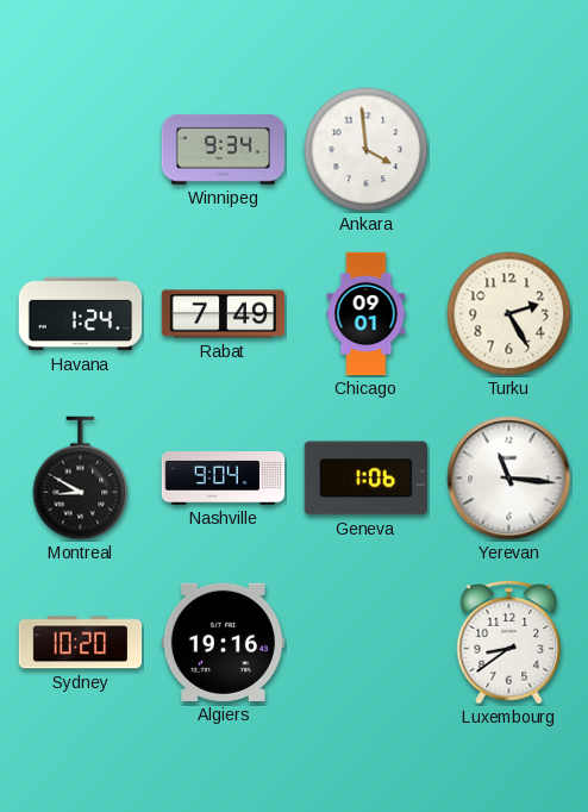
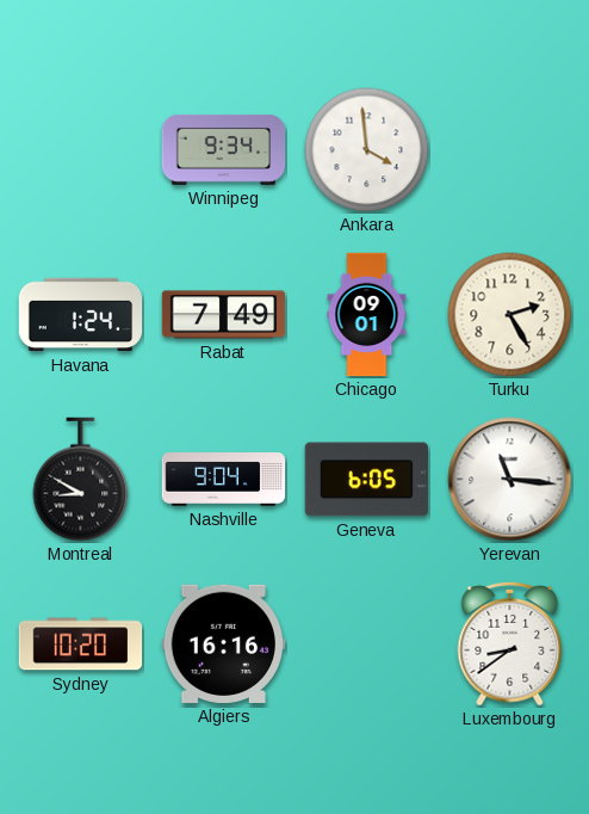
Geneva: 1:06 -> 6:05
Algiers: 19:16 -> 16:16
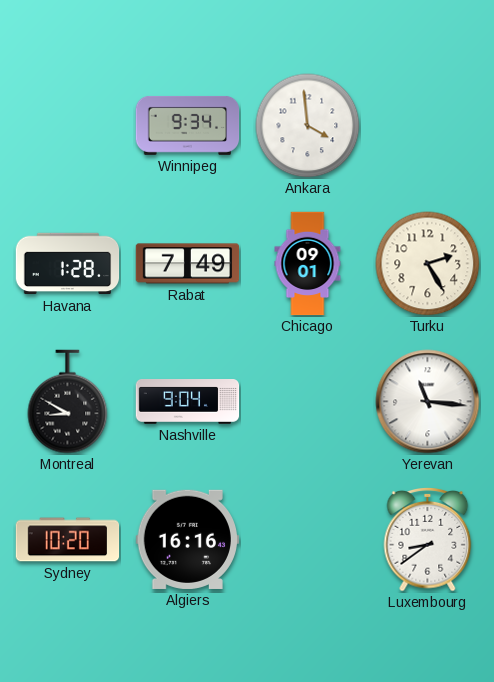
Havana: 1:24 -> 1:28
Geneva: 6:05 -> none
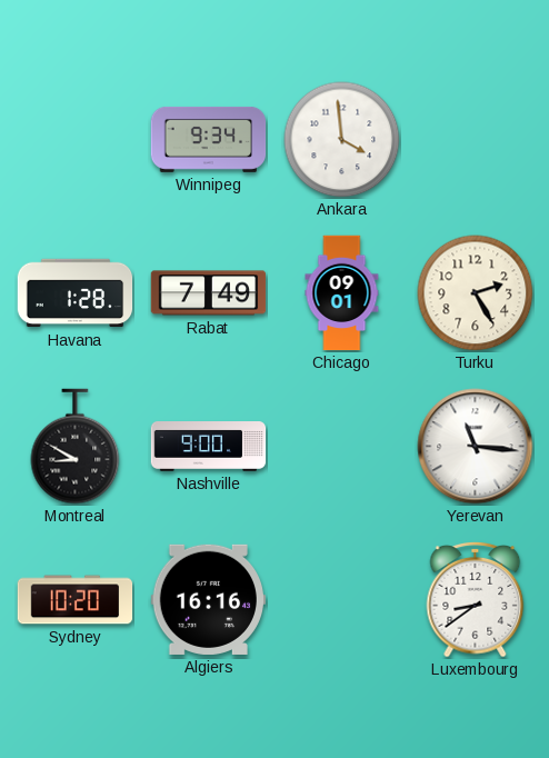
Nashville: 9:04 -> 9:00
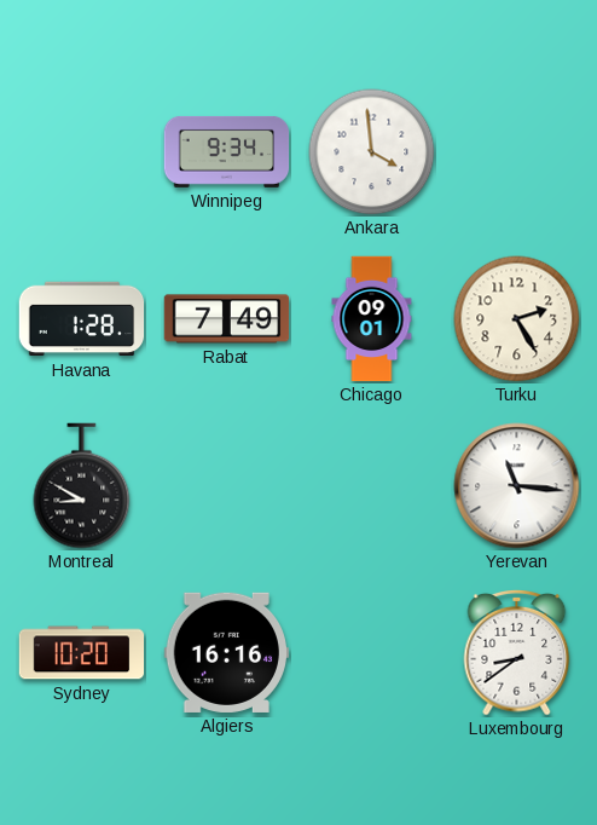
Nashville: 9:00 -> none
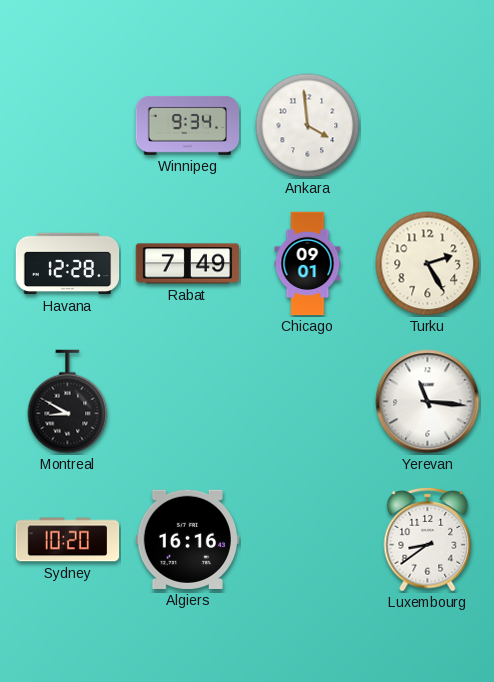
Havana: 1:28 -> 12:28
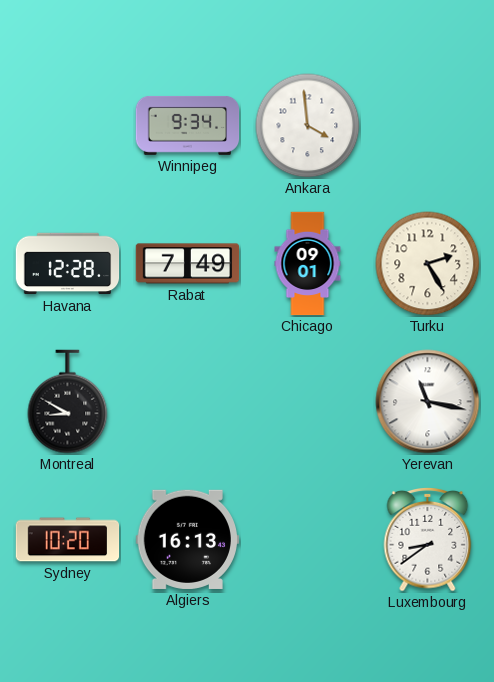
Yerevan: 11:16 -> 11:17
Algiers: 16:16 -> 16:13
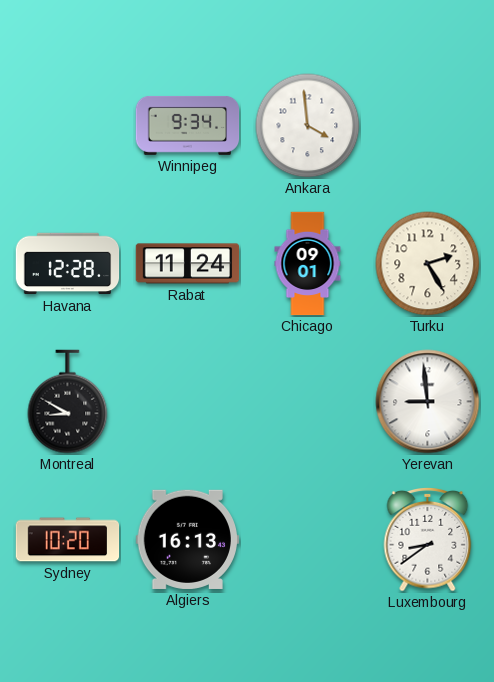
Rabat: 7:49 -> 11:24
Yerevan: 11:17 -> 8:59
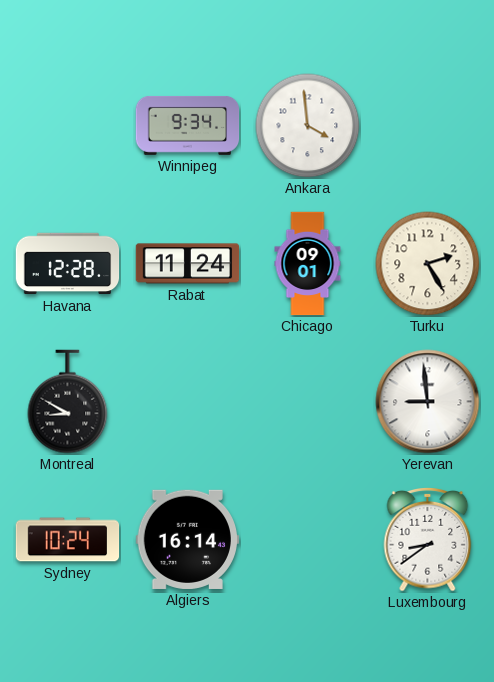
Sydney: 10:20 -> 10:24
Algiers: 16:13 -> 16:14
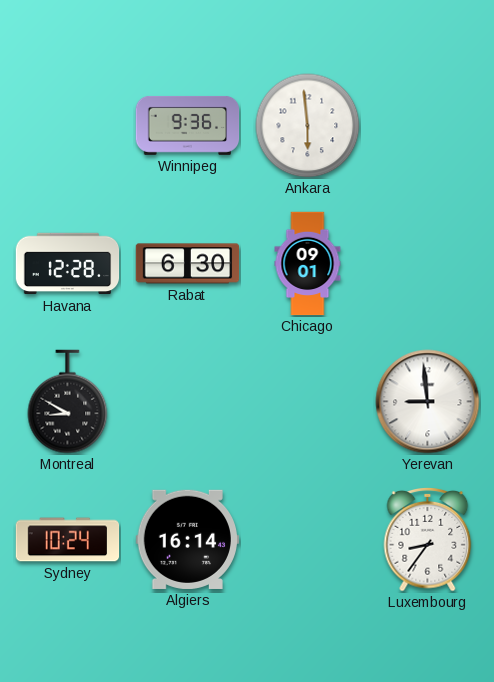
Winnipeg: 9:34 -> 9:36
Ankara: 3:59 -> 5:59
Rabat: 11:24 -> 6:30
Turku: 2:25 -> none
Luxembourg: 8:39 -> 8:36
